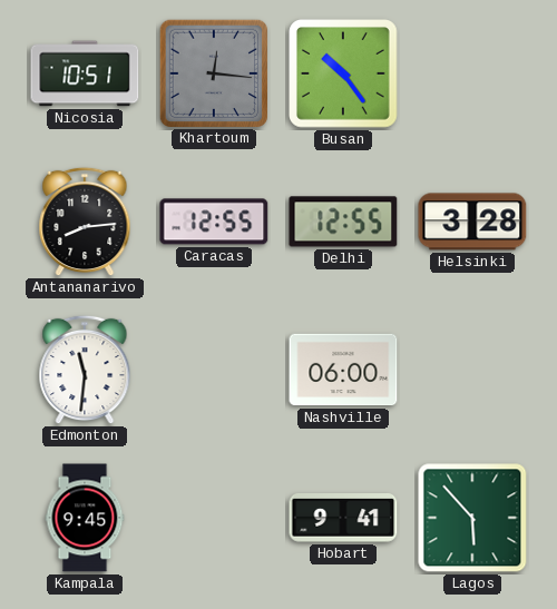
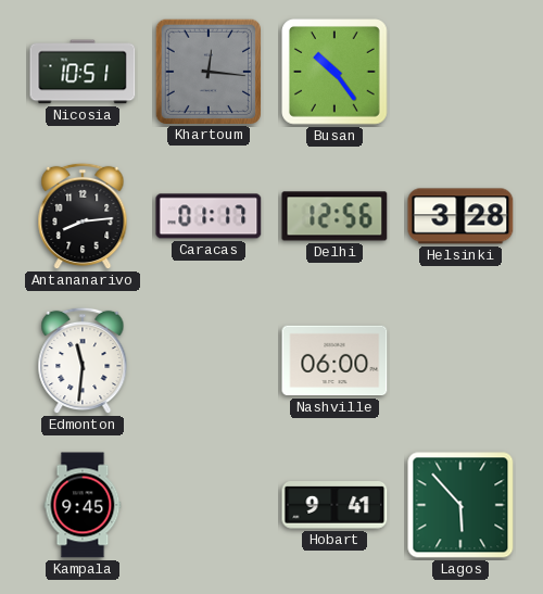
Caracas: 12:55 -> 01:17
Delhi: 12:55 -> 12:56
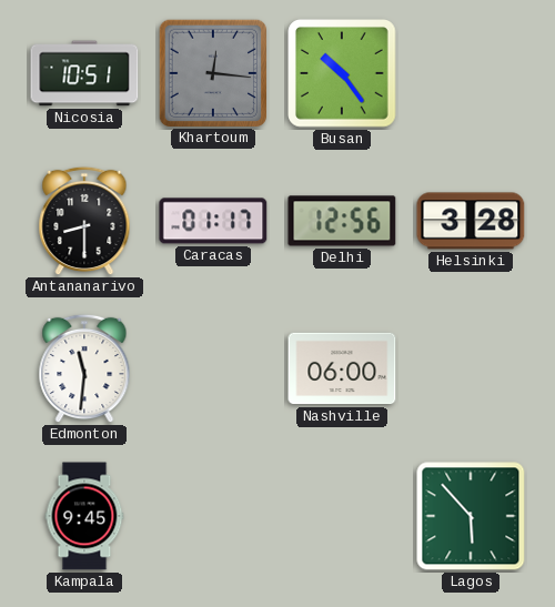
Antananarivo: 8:14 -> 8:30
Hobart: 9:41 -> none
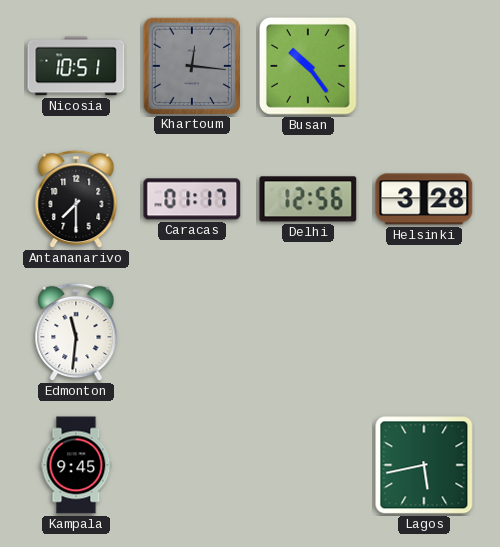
Antananarivo: 8:30 -> 7:30
Nashville: 06:00 -> none
Lagos: 5:53 -> 5:43
